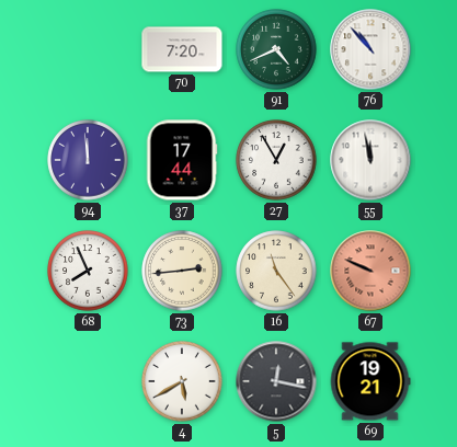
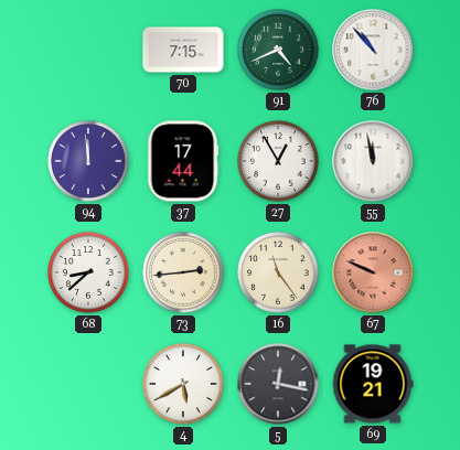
70: 7:20 -> 7:15
68: 7:56 -> 8:38
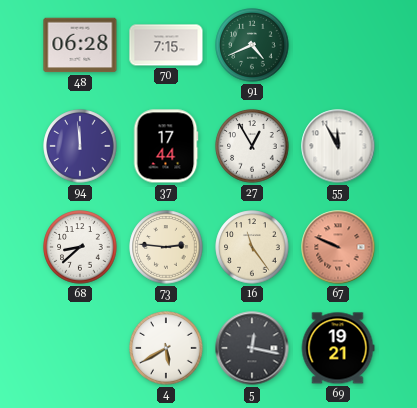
48: none -> 06:28
76: 10:53 -> none
55: 11:58 -> 11:55
73: 2:44 -> 2:46
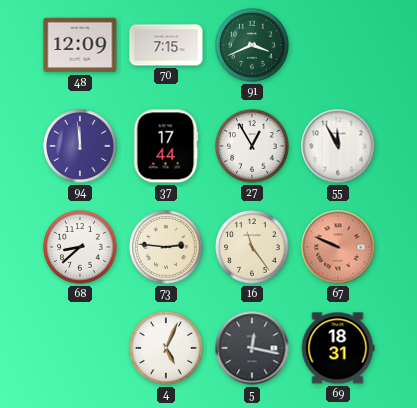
48: 06:28 -> 12:09
91: 4:41 -> 3:41
4: 5:40 -> 5:04
69: 19:21 -> 18:31
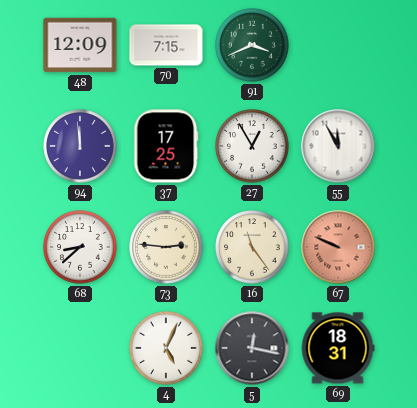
37: 17:44 -> 17:25
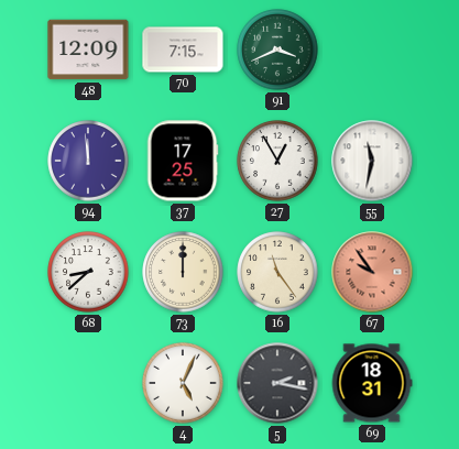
55: 11:55 -> 11:32
73: 2:46 -> 12:00
67: 9:49 -> 9:54
5: 12:17 -> 2:17
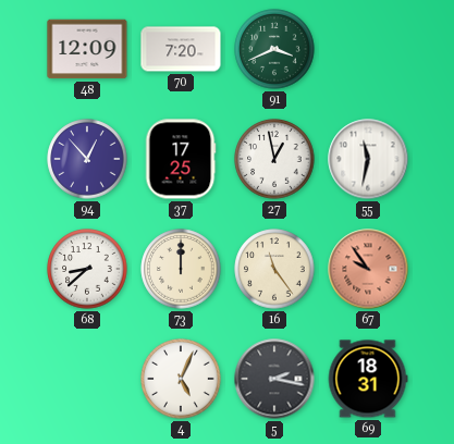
70: 7:15 -> 7:20
94: 11:59 -> 12:53
27: 12:55 -> 12:58
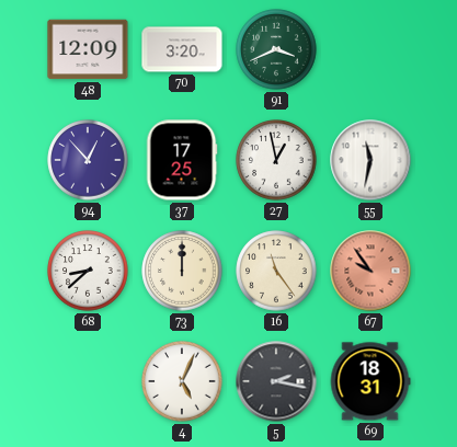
70: 7:20 -> 3:20
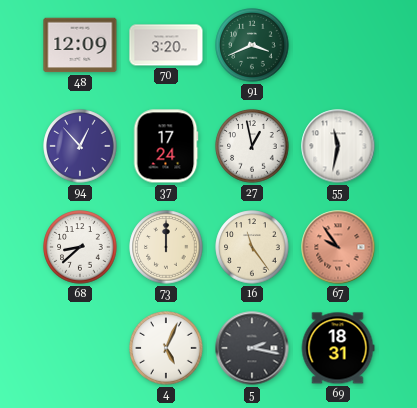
37: 17:25 -> 17:24
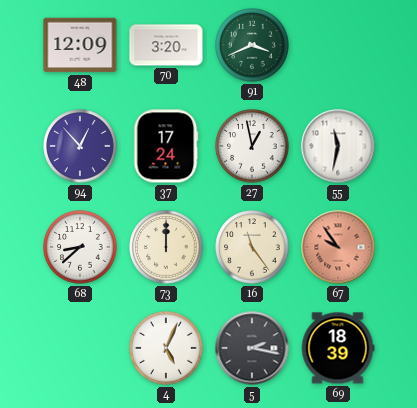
69: 18:31 -> 18:39
